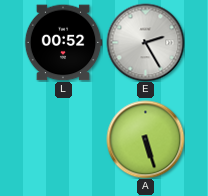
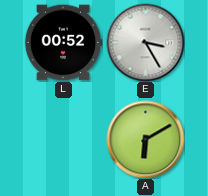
E: 2:25 -> 3:25
A: 5:27 -> 6:10
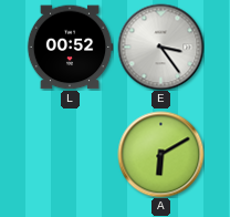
E: 3:25 -> 3:24
